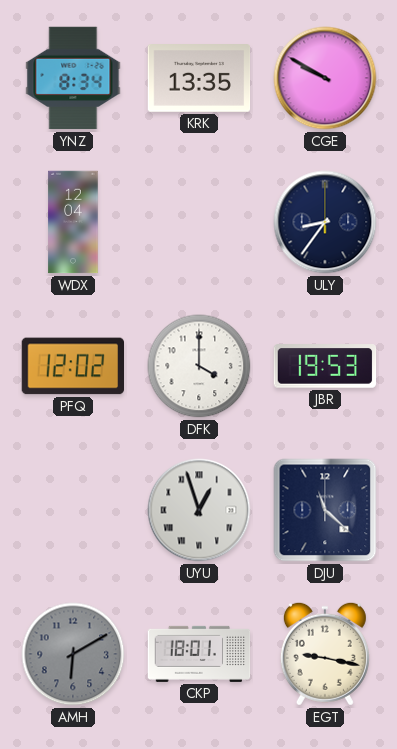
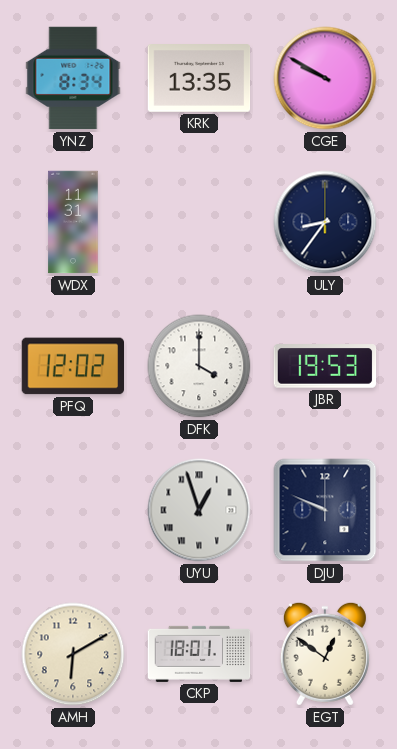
WDX: 12:04 -> 11:31
DJU: 11:22 -> 9:49
AMH dial: grey -> cream
EGT: 9:17 -> 12:51
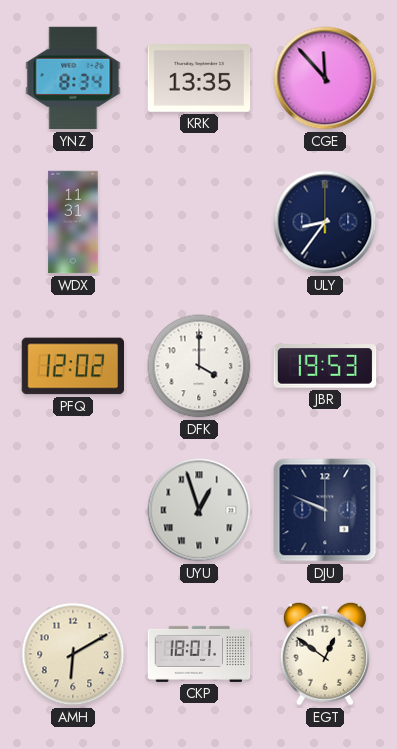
CGE: 9:50 -> 11:53
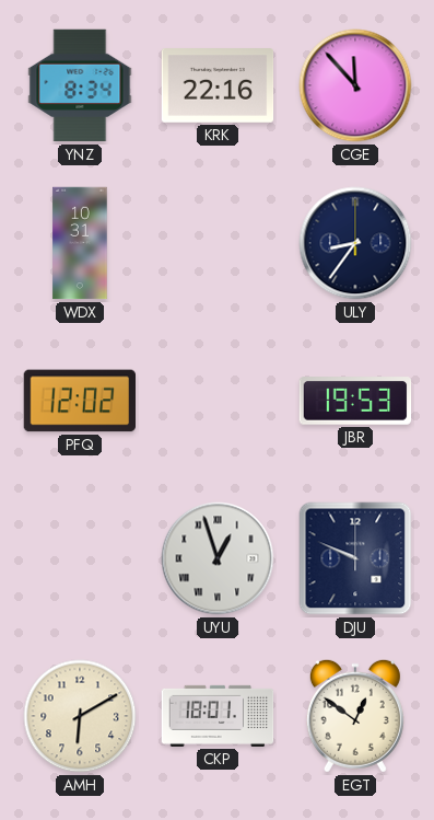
KRK: 13:35 -> 22:16
WDX: 11:31 -> 10:31
DFK: 4:00 -> none
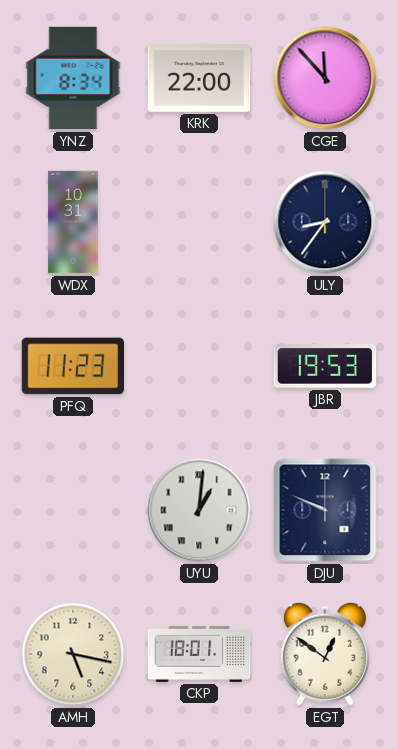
KRK: 22:16 -> 22:00
PFQ: 12:02 -> 11:23
UYU: 12:57 -> 1:01
AMH: 6:10 -> 5:17
